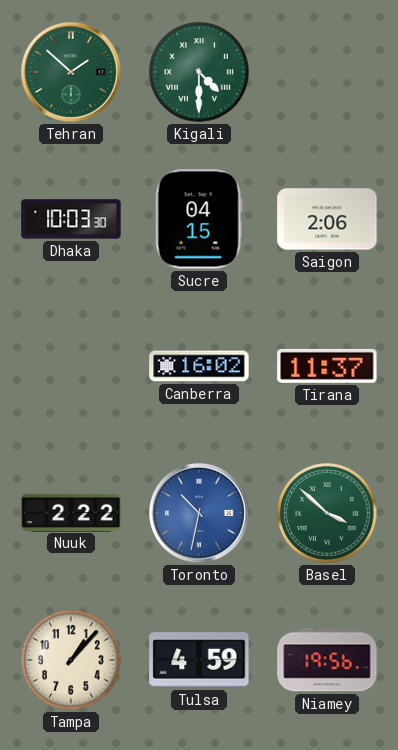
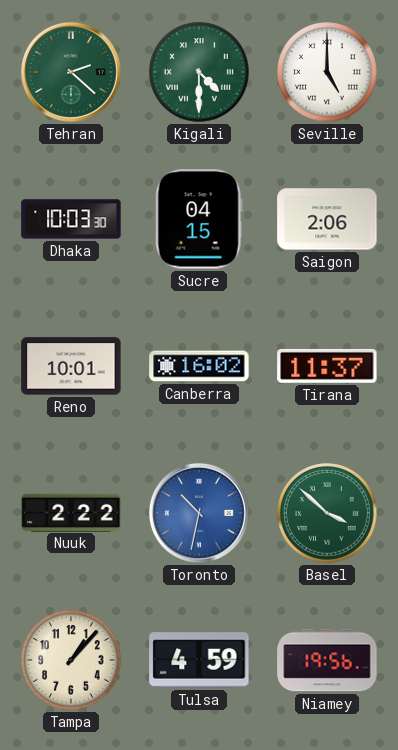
Tehran: 1:52 -> 2:22
Seville: none -> 5:00
Reno: none -> 10:01
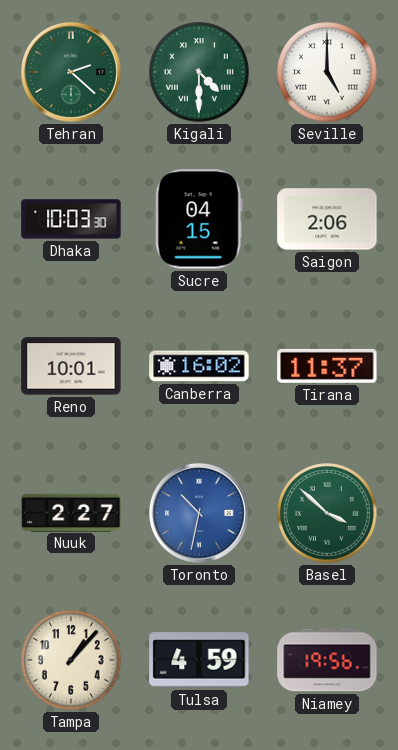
Nuuk: 2:22 -> 2:27
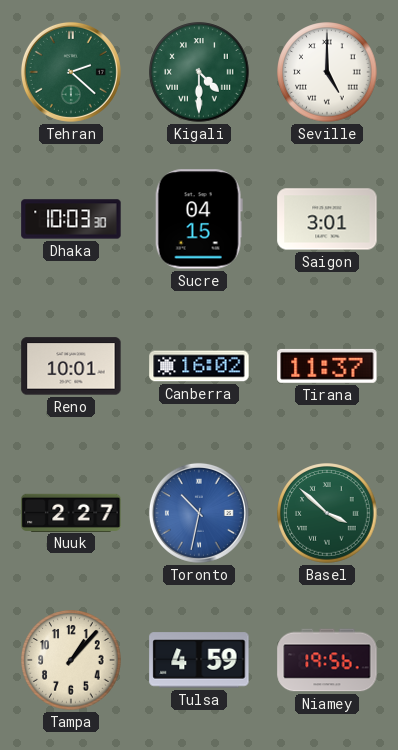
Saigon: 2:06 -> 3:01
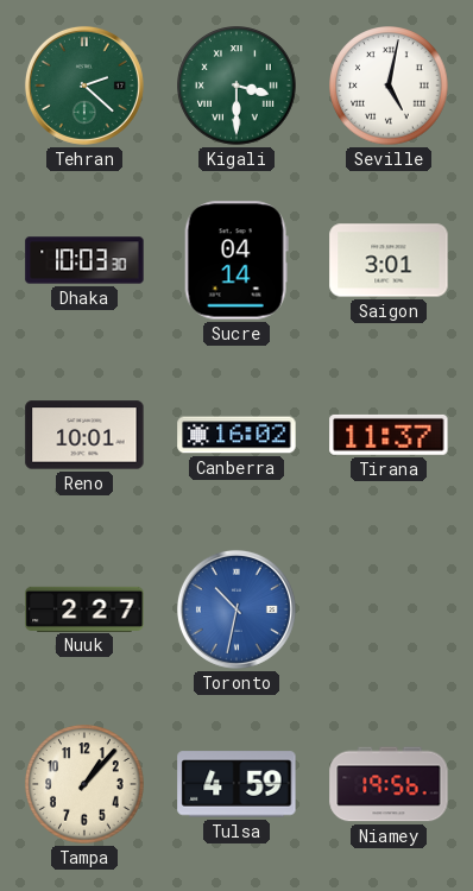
Kigali: 4:30 -> 3:30
Seville: 5:00 -> 5:02
Sucre: 04:15 -> 04:14
Basel: 3:52 -> none
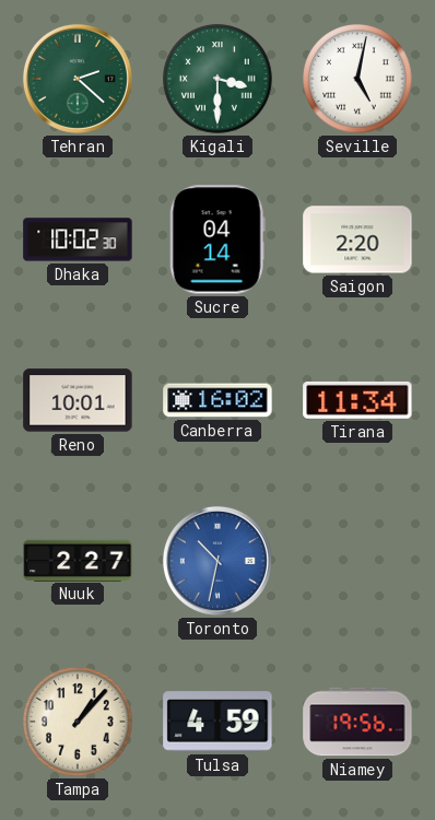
Dhaka: 10:03 -> 10:02
Saigon: 3:01 -> 2:20
Tirana: 11:37 -> 11:34
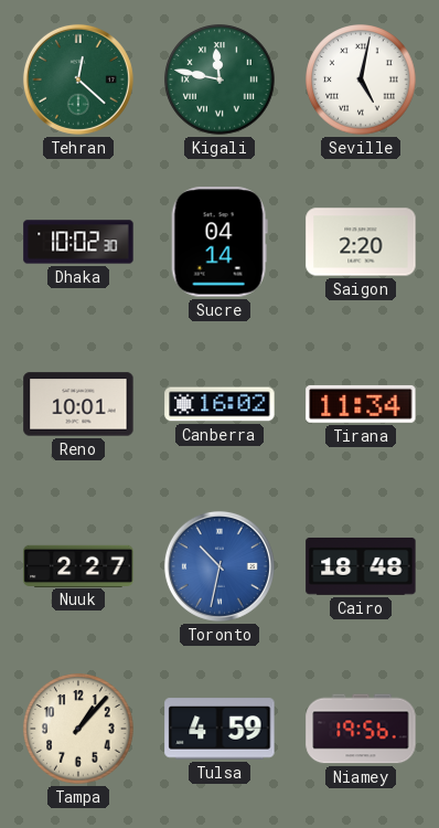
Tehran: 2:22 -> 12:22
Kigali: 3:30 -> 11:47
Cairo: none -> 18:48
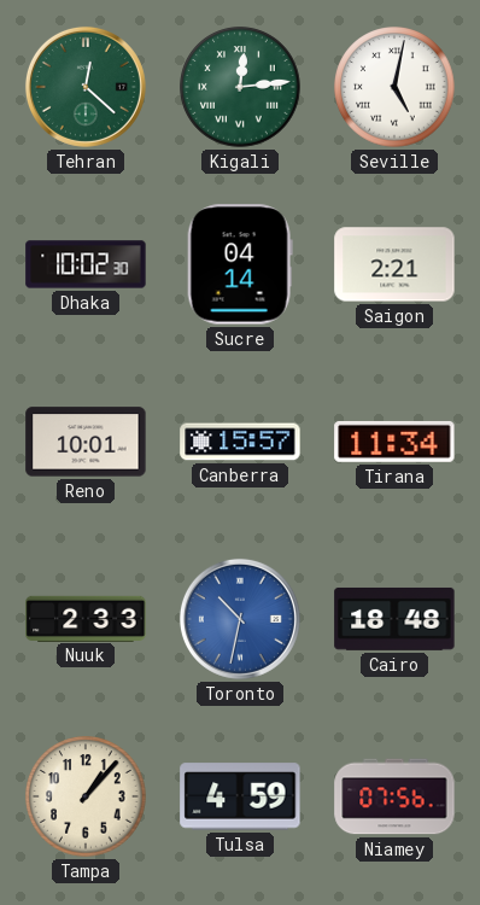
Kigali: 11:47 -> 12:14
Saigon: 2:20 -> 2:21
Canberra: 16:02 -> 15:57
Nuuk: 2:27 -> 2:33
Niamey: 19:56 -> 07:56
